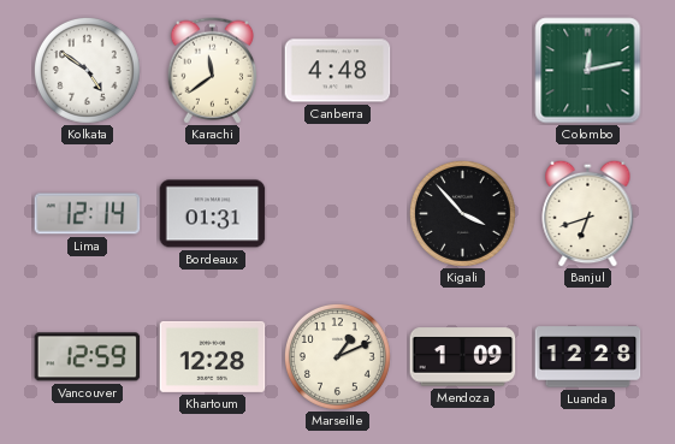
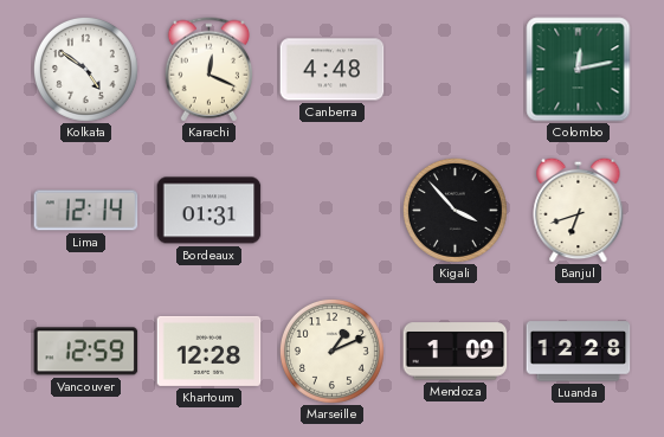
Karachi: 11:39 -> 12:19
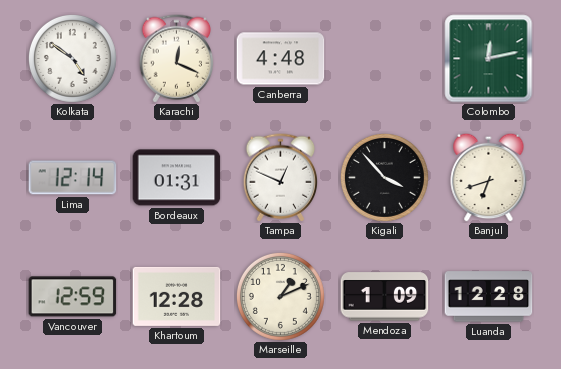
Tampa: none -> 12:49
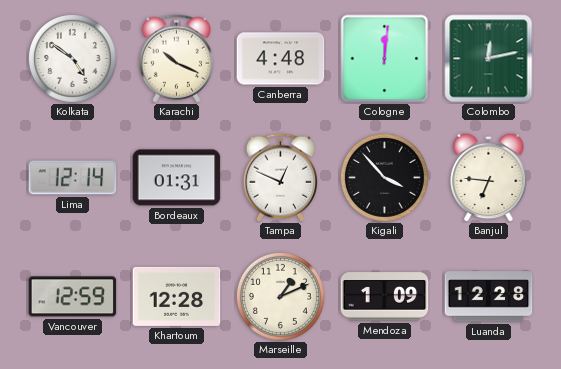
Karachi: 12:19 -> 10:19
Cologne: none -> 12:01
Banjul: 6:42 -> 6:46
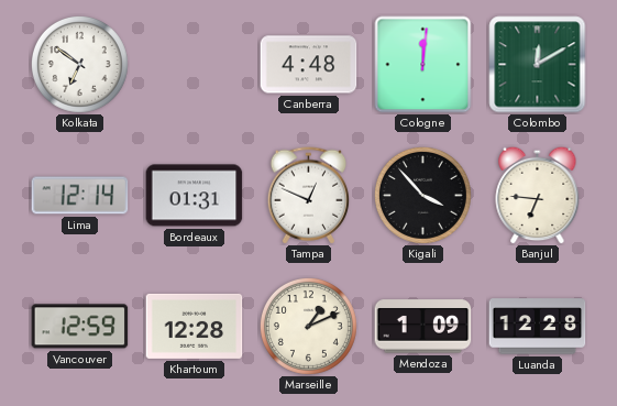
Kolkata: 4:51 -> 6:51
Karachi: 10:19 -> none
Colombo: 12:13 -> 12:10
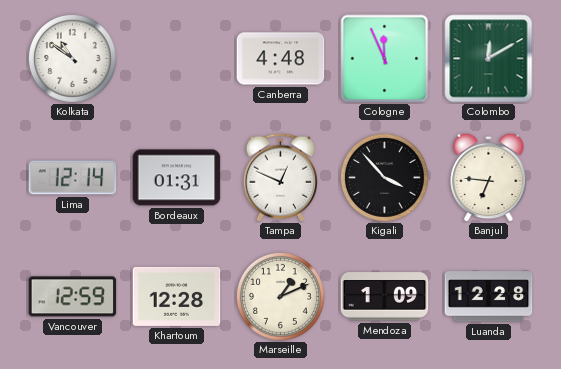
Kolkata: 6:51 -> 10:51
Cologne: 12:01 -> 11:56
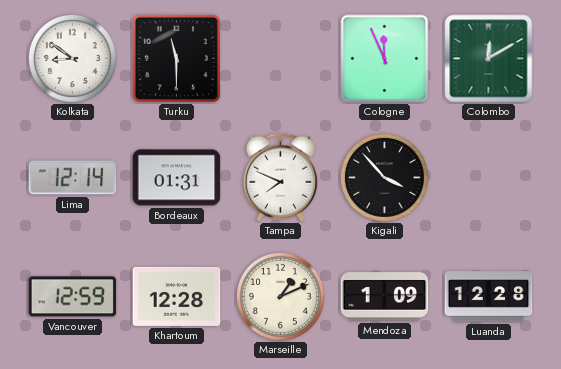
Kolkata: 10:51 -> 8:51
Turku: none -> 11:30
Canberra: 4:48 -> none
Tampa: 12:49 -> 7:49
Banjul: 6:46 -> none
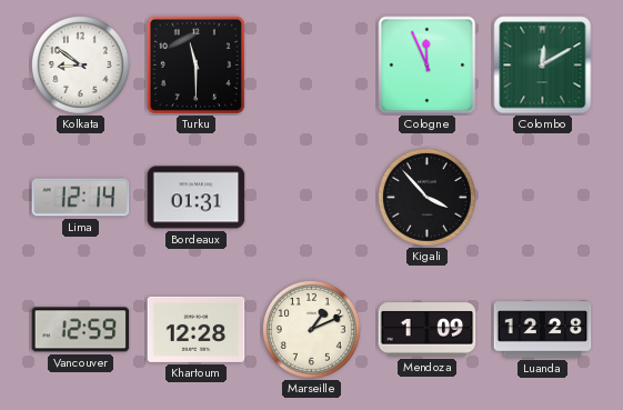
Tampa: 7:49 -> none
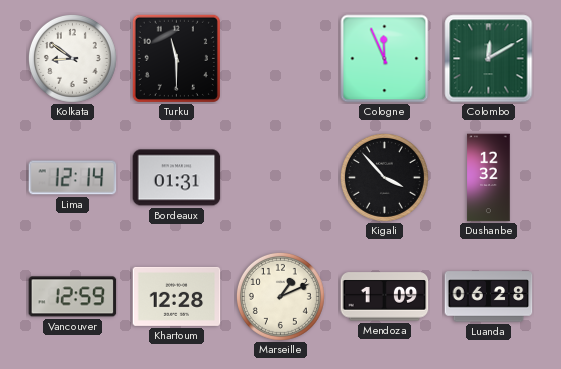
Dushanbe: none -> 12:32
Luanda: 12:28 -> 06:28
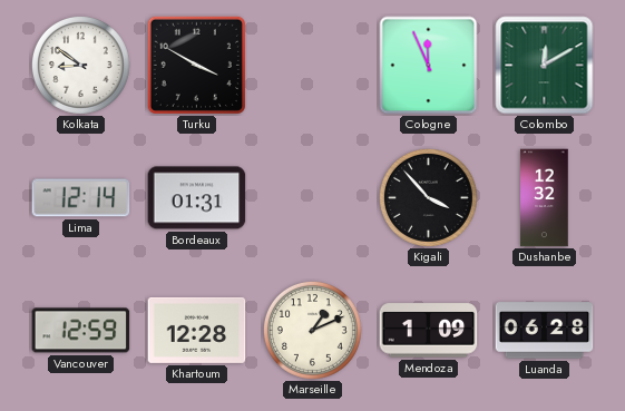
Turku: 11:30 -> 3:50
